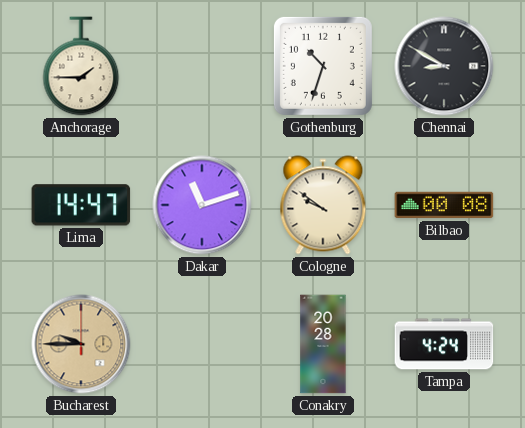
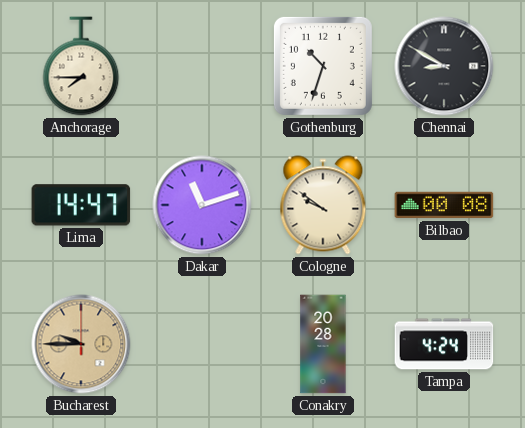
Anchorage: 1:45 -> 7:45
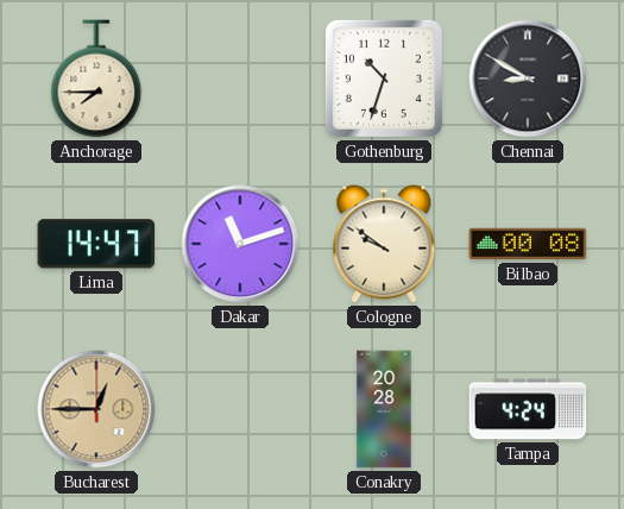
Bucharest: 9:45 -> 12:45
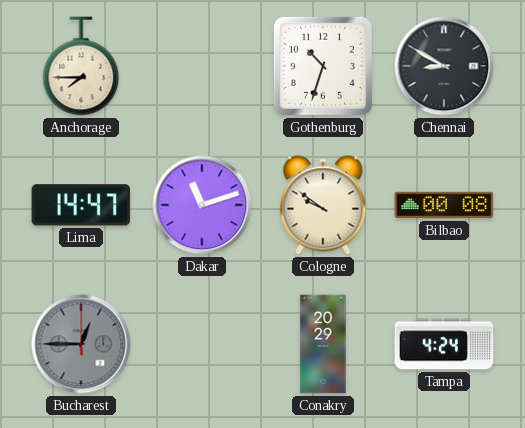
Bucharest dial: champagne -> grey
Conakry: 20:28 -> 20:29
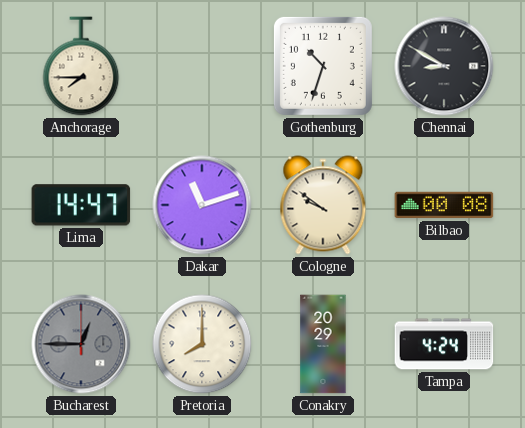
Pretoria: none -> 8:00
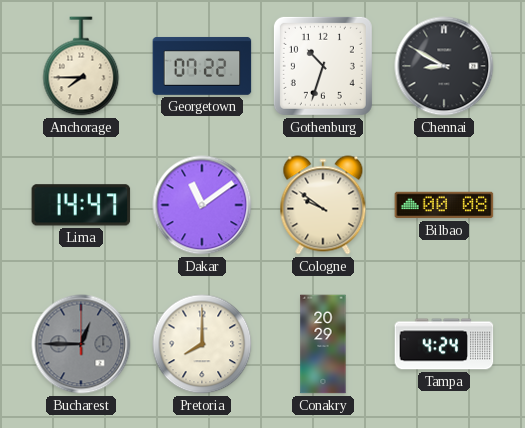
Georgetown: none -> 07:22
Dakar: 11:12 -> 11:09
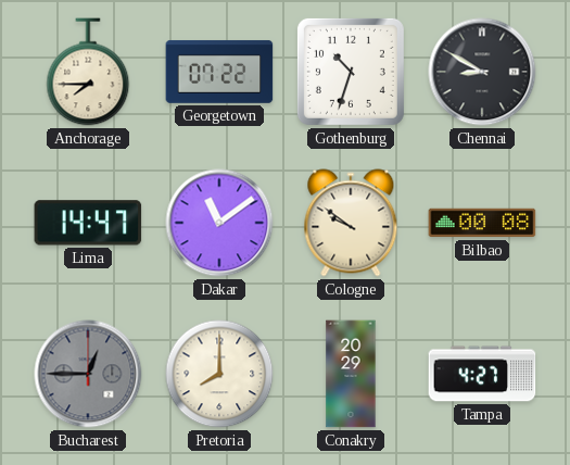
Tampa: 4:24 -> 4:27
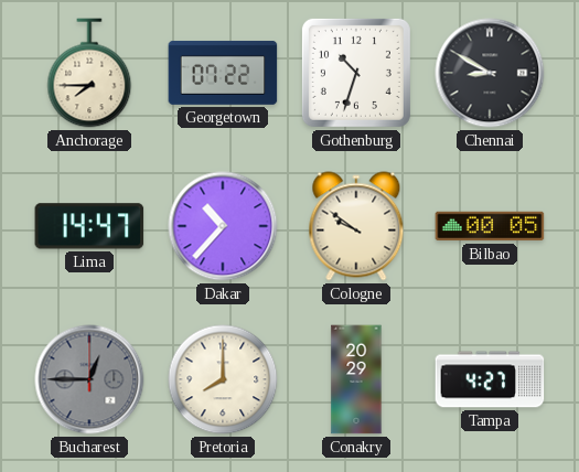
Dakar: 11:09 -> 10:37
Bilbao: 00:08 -> 00:05
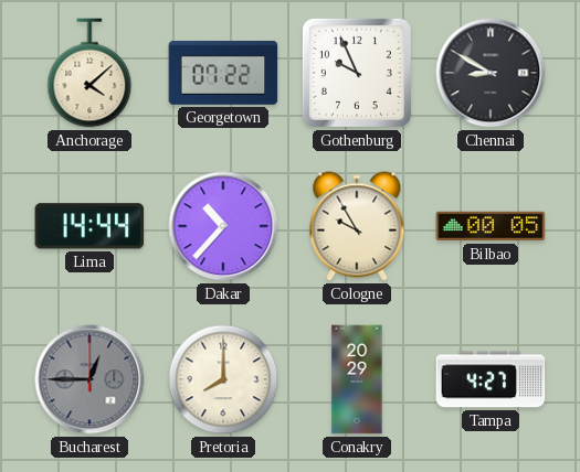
Anchorage: 7:45 -> 4:08
Gothenburg: 10:33 -> 9:56
Lima: 14:47 -> 14:44
Cologne: 9:51 -> 9:55
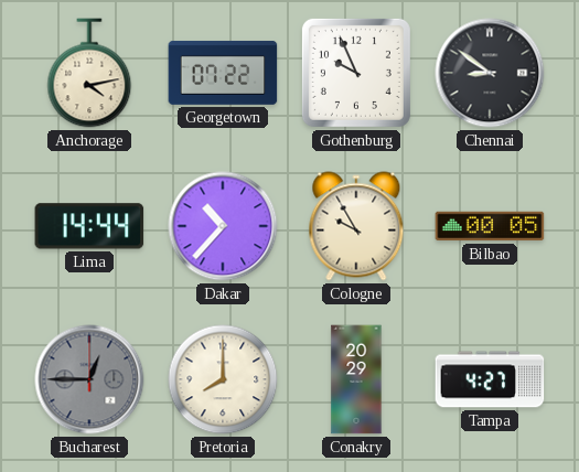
Anchorage: 4:08 -> 4:13
Chennai: 8:50 -> 8:51
